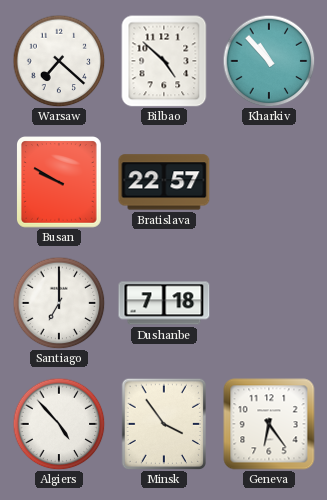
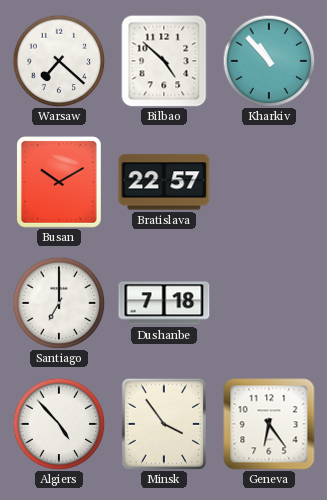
Busan: 9:50 -> 10:10
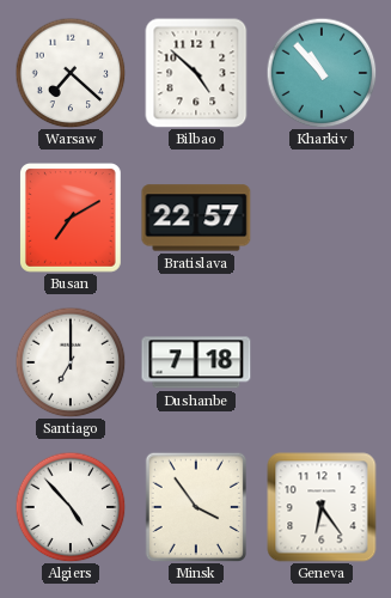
Busan: 10:10 -> 7:10
